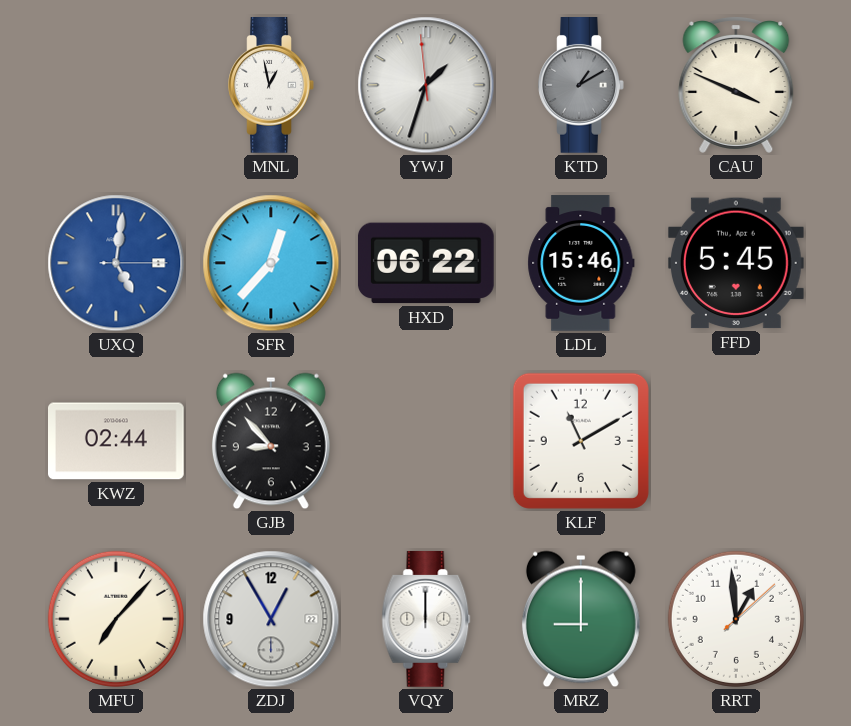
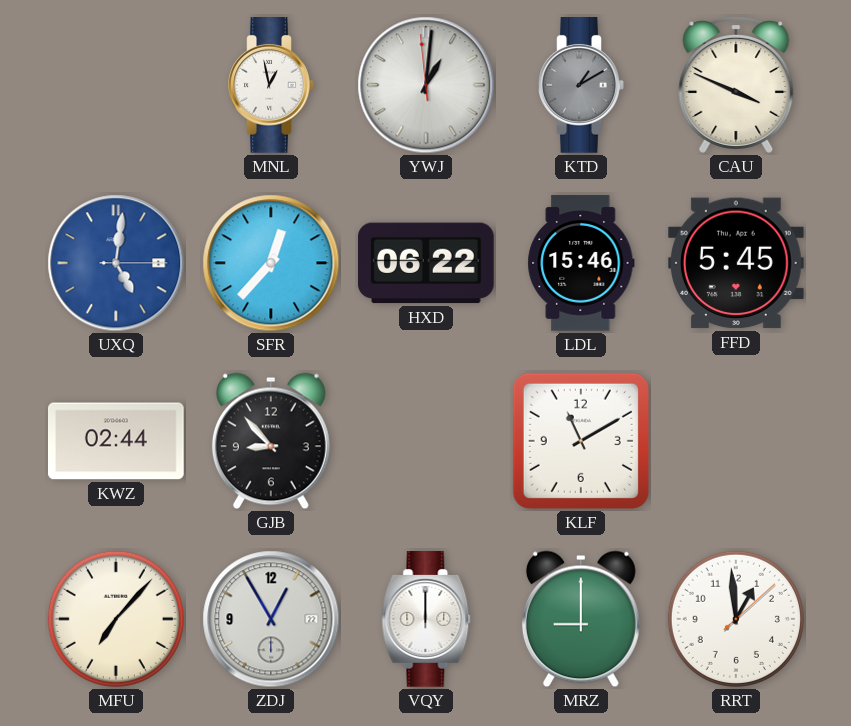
YWJ: 1:32 -> 1:00
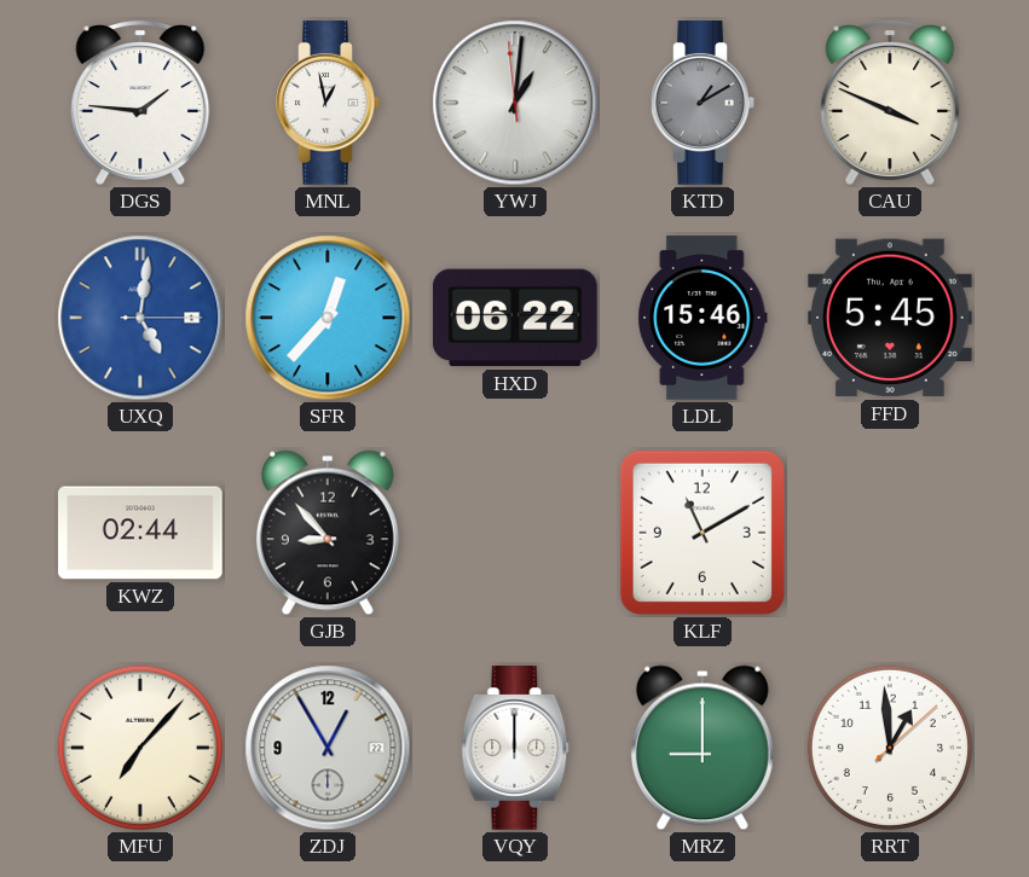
DGS: none -> 1:46
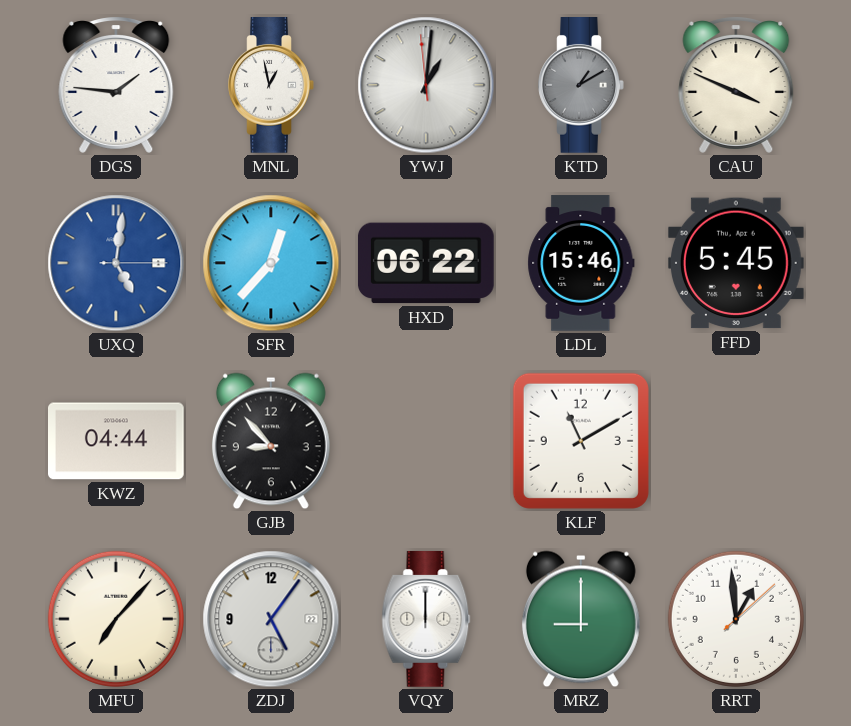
KWZ: 02:44 -> 04:44
ZDJ: 12:55 -> 5:06
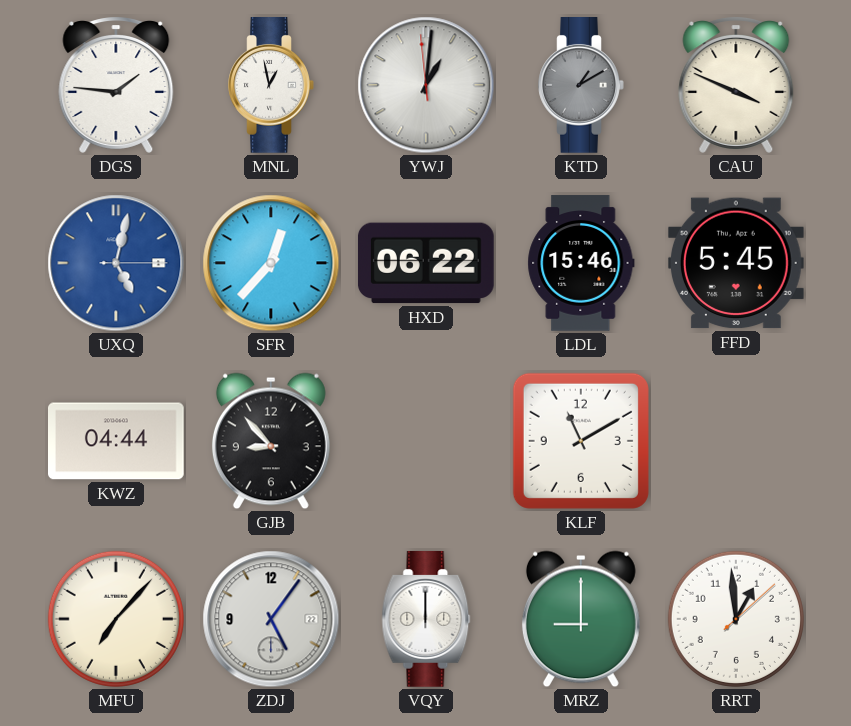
UXQ: 5:01 -> 5:02
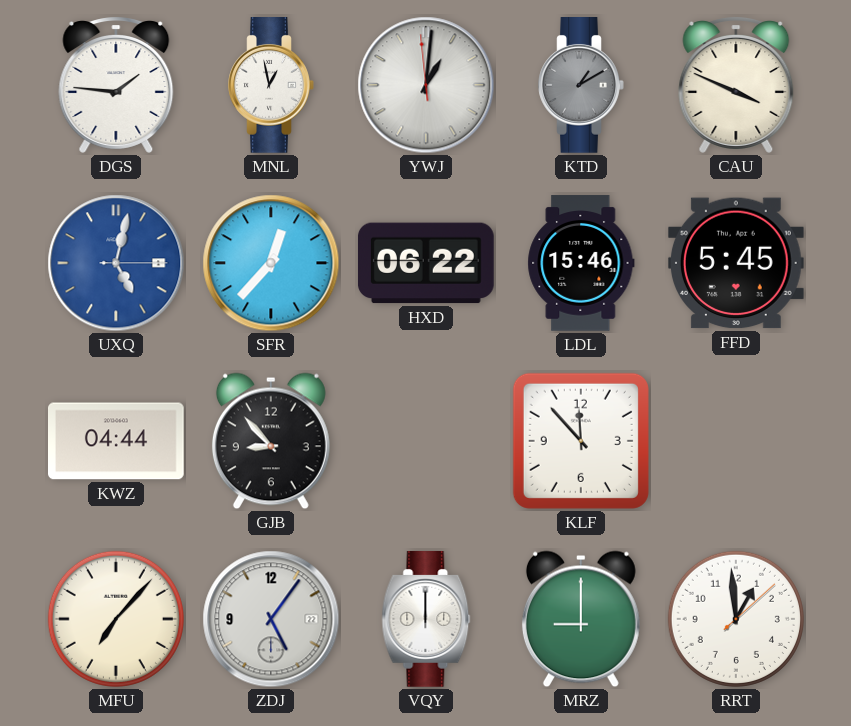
KLF: 11:10 -> 11:53
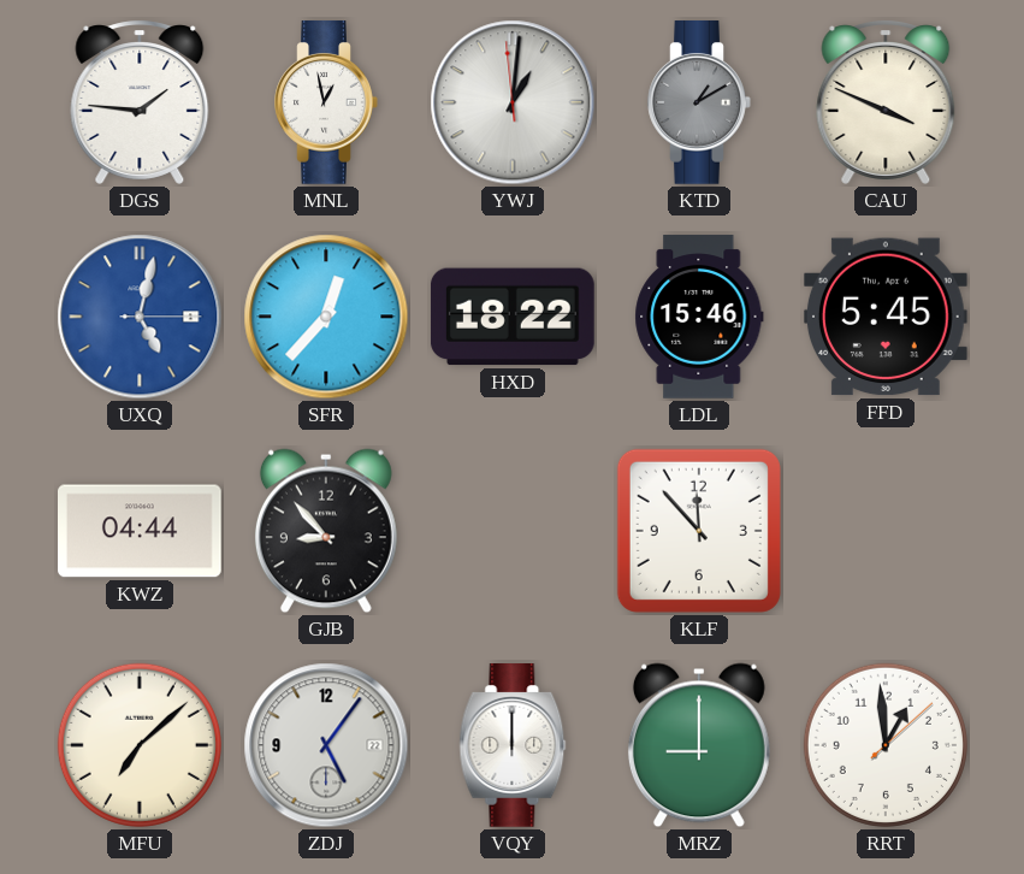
HXD: 06:22 -> 18:22
MFU: 7:07 -> 7:08
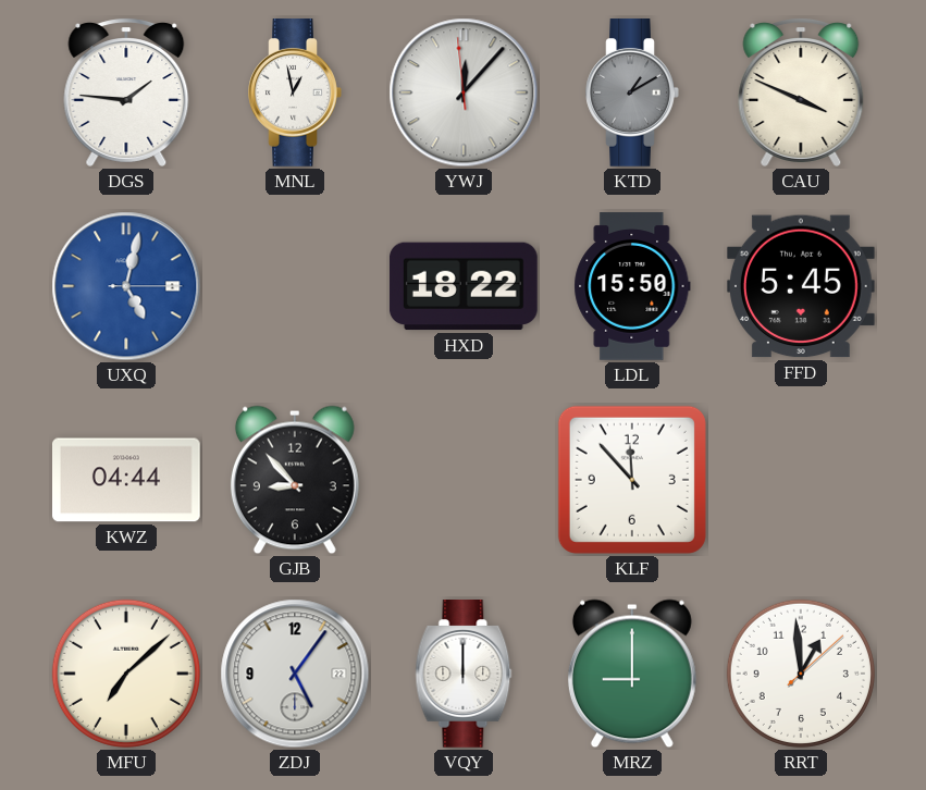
YWJ: 1:00 -> 12:06
SFR: 12:37 -> none
LDL: 15:46 -> 15:50
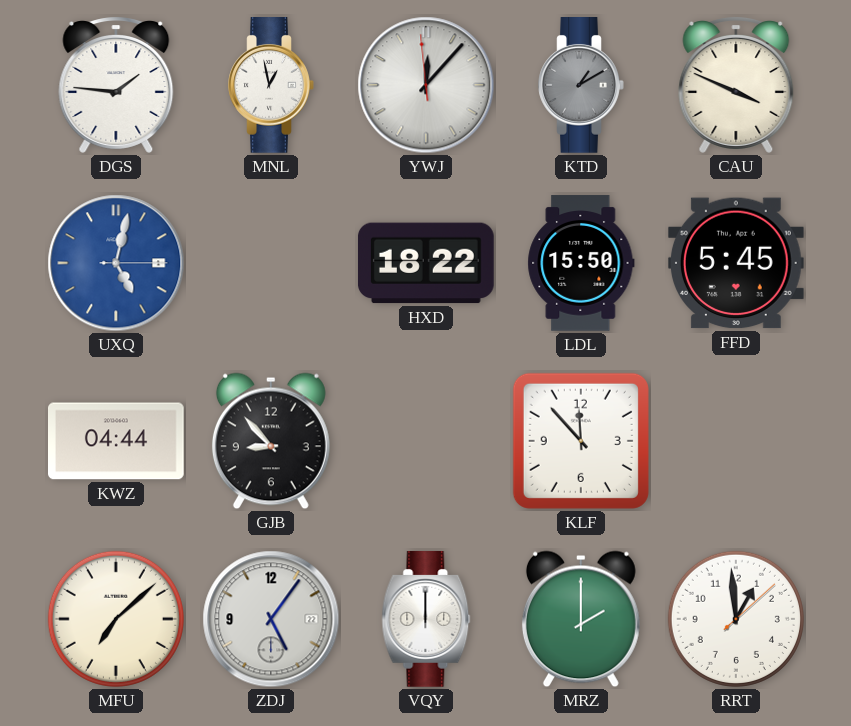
MRZ: 9:00 -> 2:00
